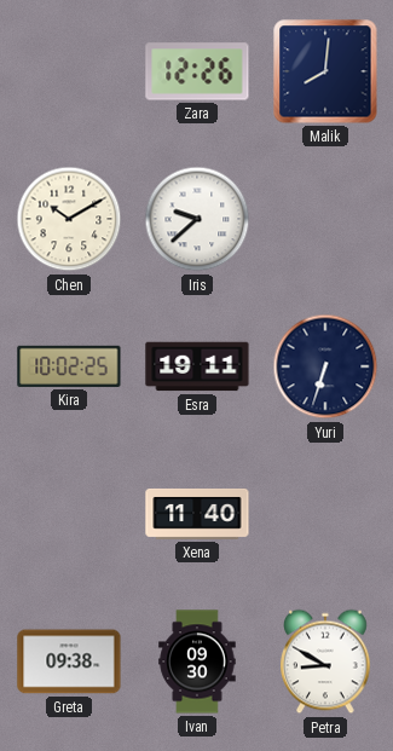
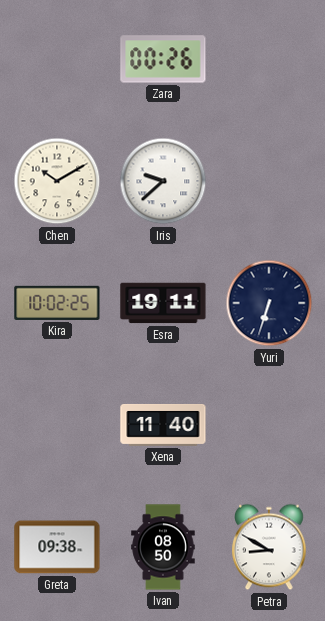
Zara: 12:26 -> 00:26
Malik: 8:01 -> none
Ivan: 09:30 -> 08:50
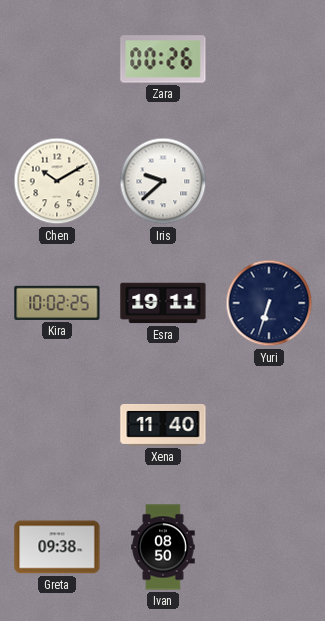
Petra: 8:50 -> none
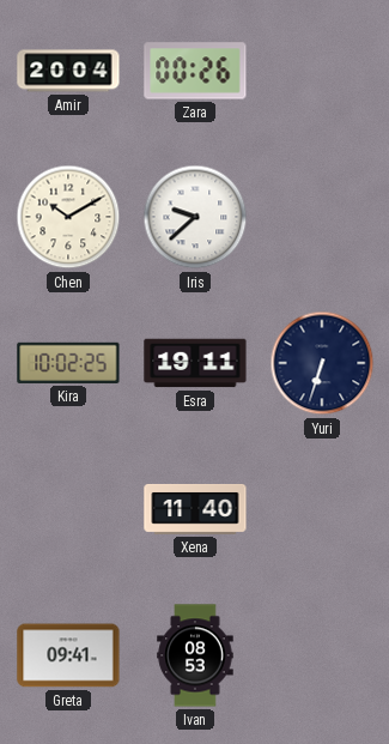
Amir: none -> 20:04
Greta: 09:38 -> 09:41
Ivan: 08:50 -> 08:53
